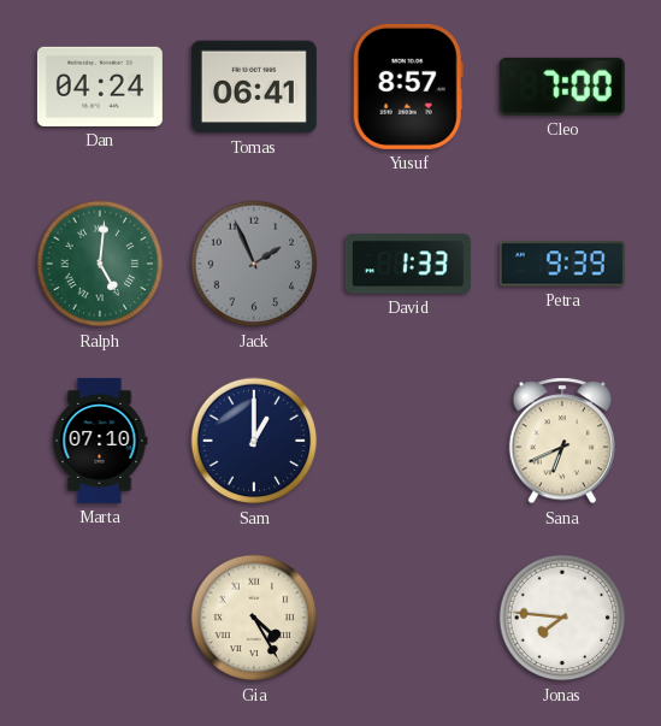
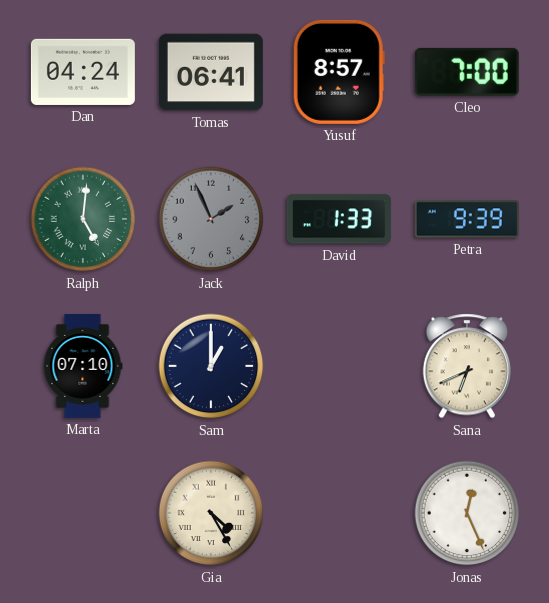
Jonas: 7:46 -> 12:26
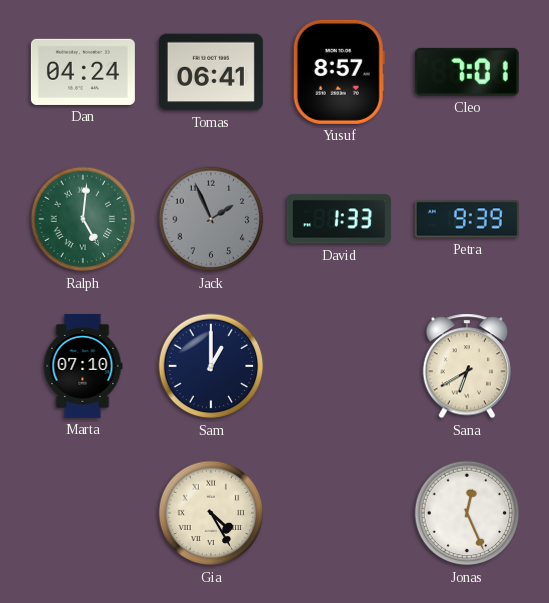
Cleo: 7:00 -> 7:01
Sana: 6:41 -> 6:40
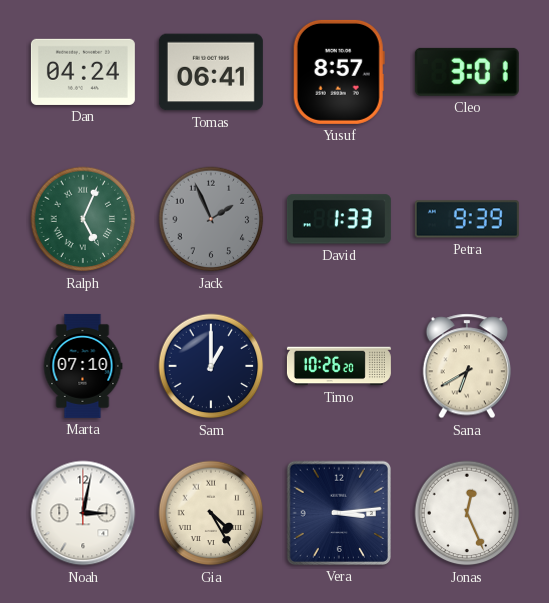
Cleo: 7:01 -> 3:01
Ralph: 5:01 -> 5:04
Timo: none -> 10:26
Noah: none -> 3:02
Vera: none -> 3:14
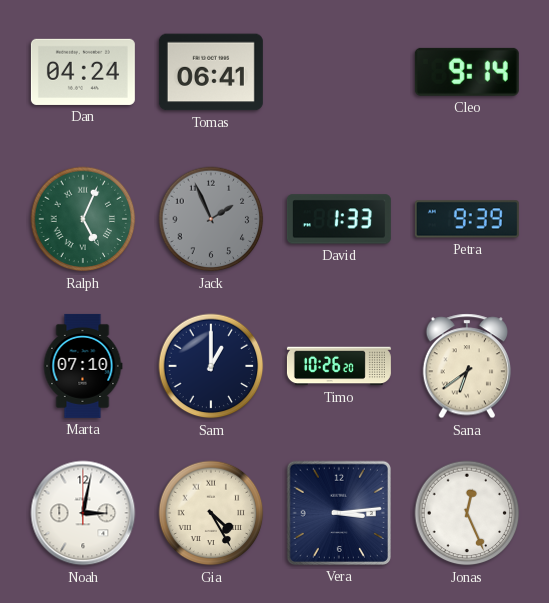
Yusuf: 8:57 -> none
Cleo: 3:01 -> 9:14
Sana: 6:40 -> 6:39
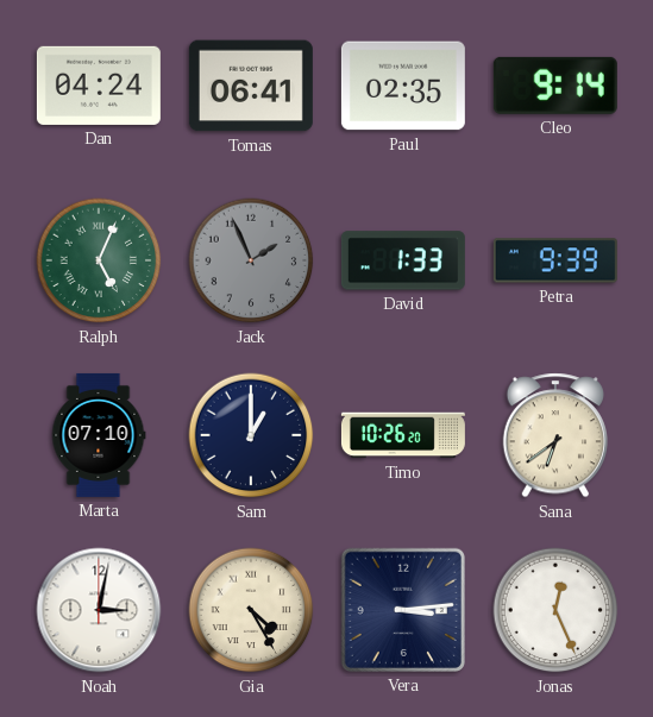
Paul: none -> 02:35
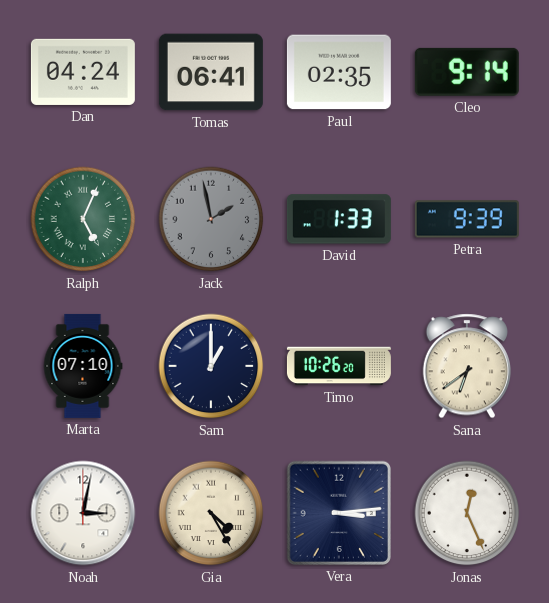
Jack: 1:56 -> 1:58
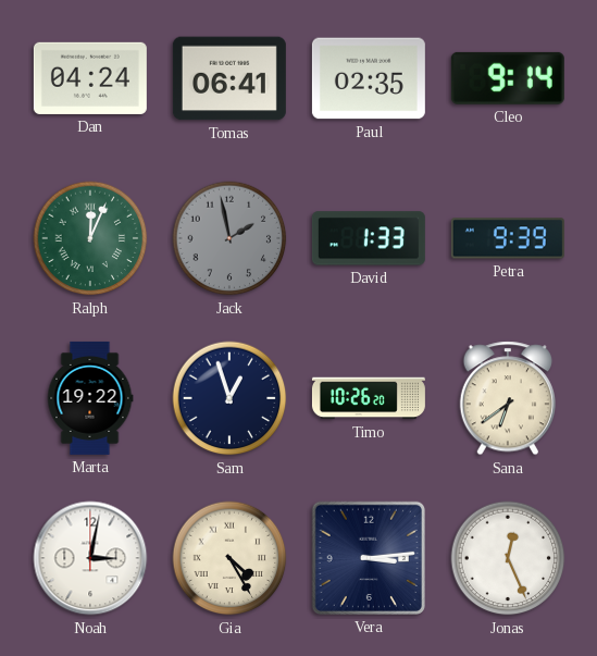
Ralph: 5:04 -> 12:04
Marta: 07:10 -> 19:22
Sam: 1:00 -> 12:57
